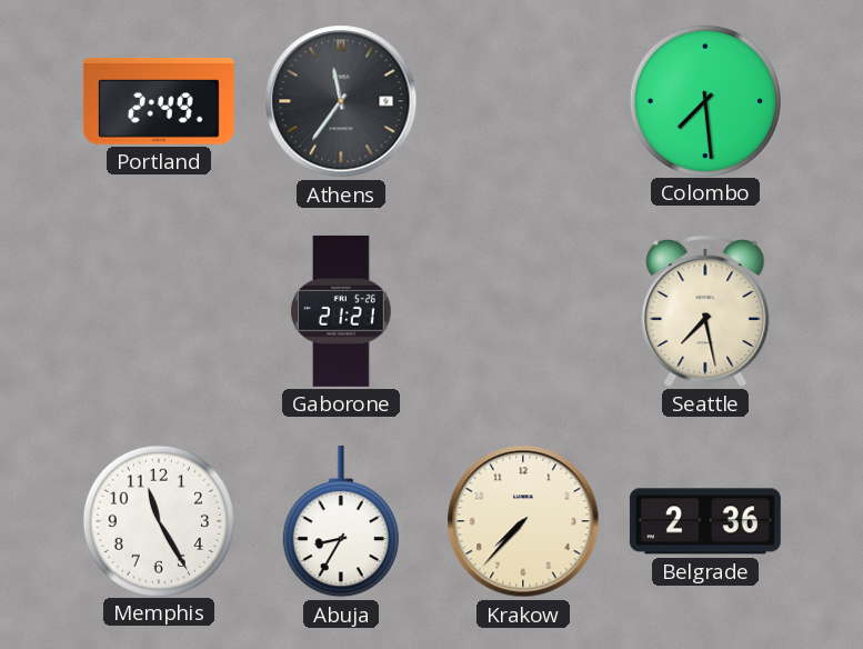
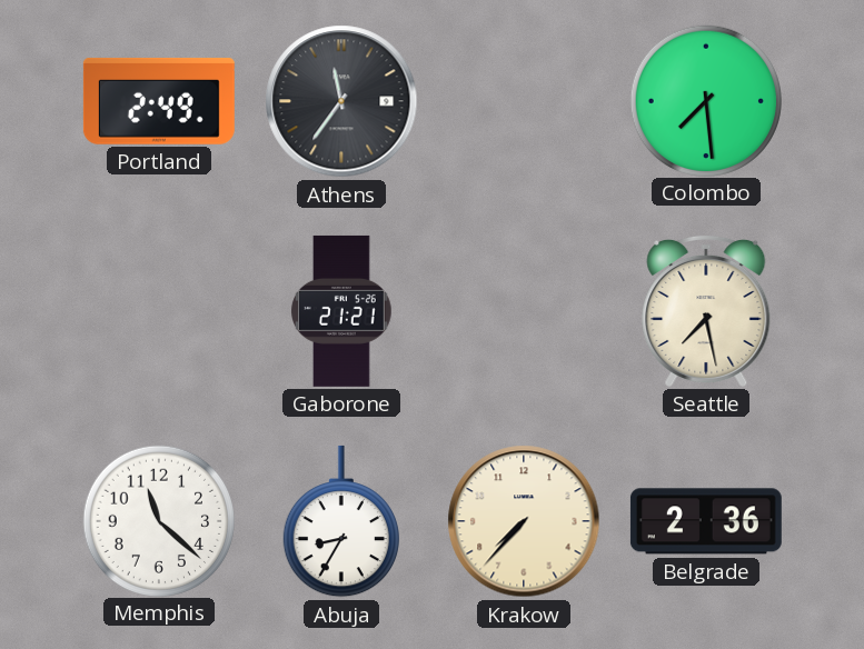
Memphis: 11:25 -> 11:22
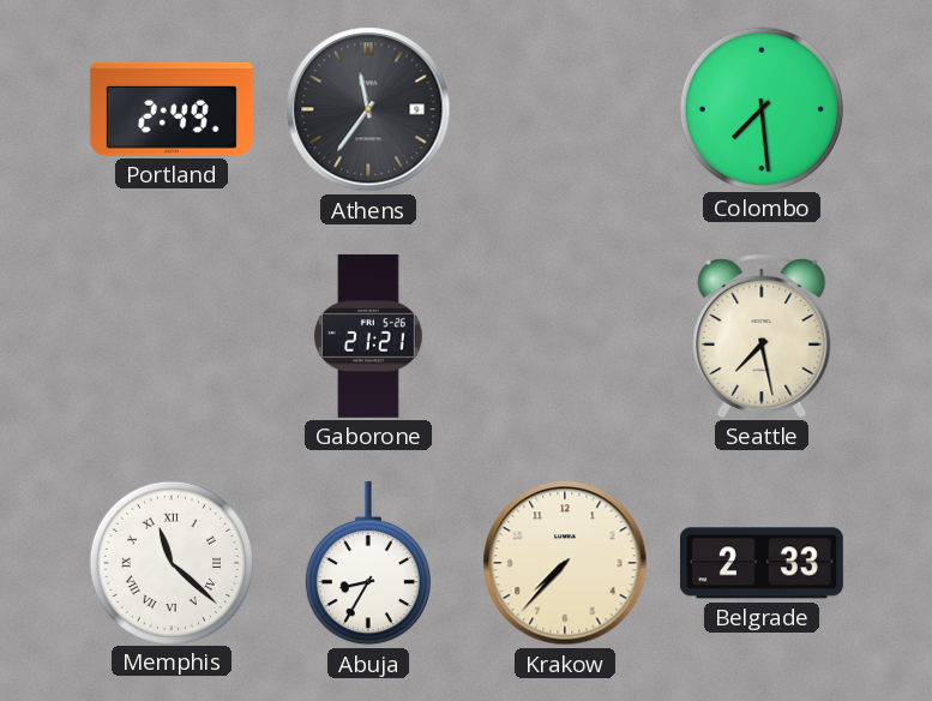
Memphis numerals: Arabic -> Roman
Belgrade: 2:36 -> 2:33
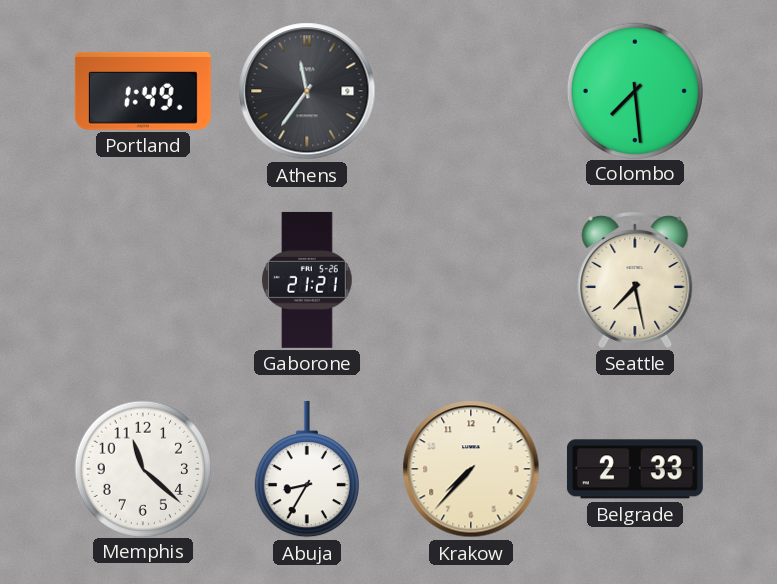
Portland: 2:49 -> 1:49
Memphis numerals: Roman -> Arabic
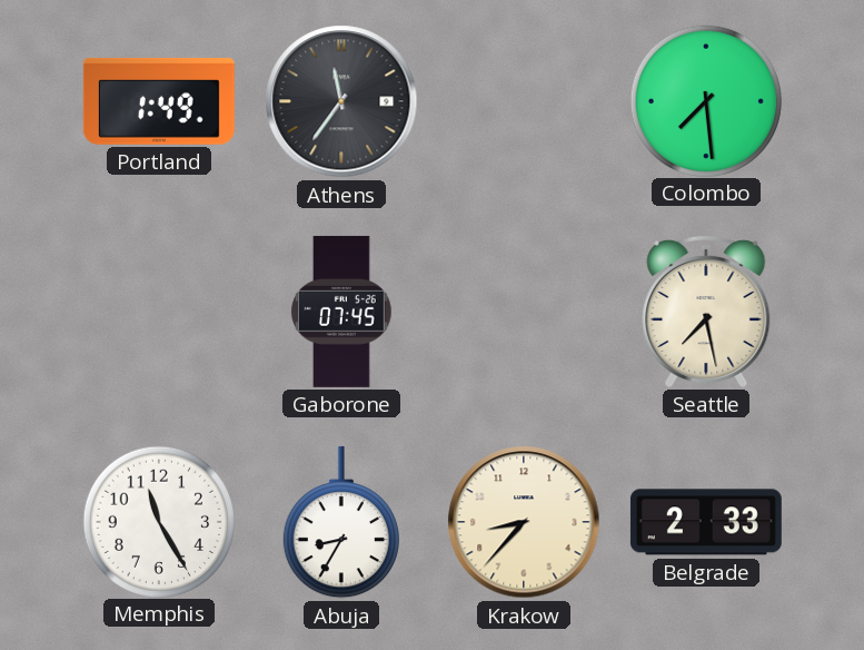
Gaborone: 21:21 -> 07:45
Memphis: 11:22 -> 11:25
Krakow: 7:37 -> 8:37
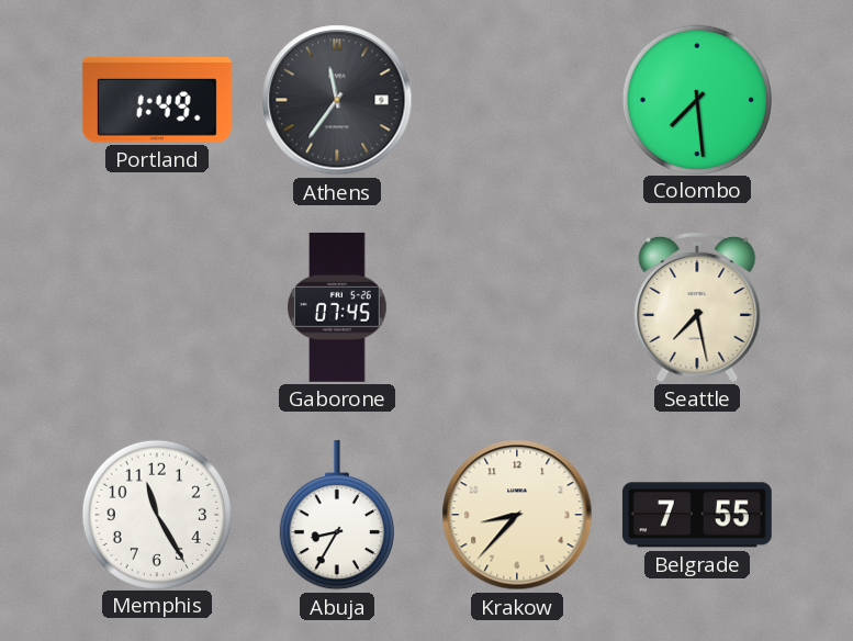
Belgrade: 2:33 -> 7:55
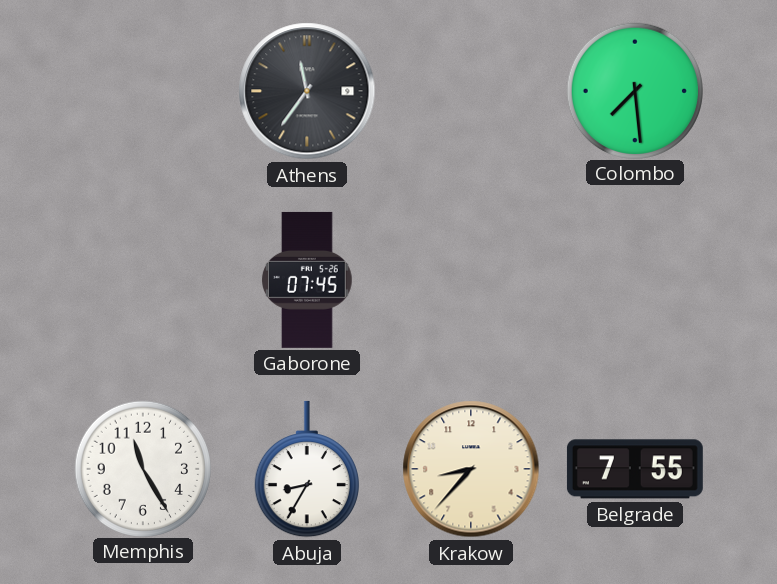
Portland: 1:49 -> none
Seattle: 7:28 -> none
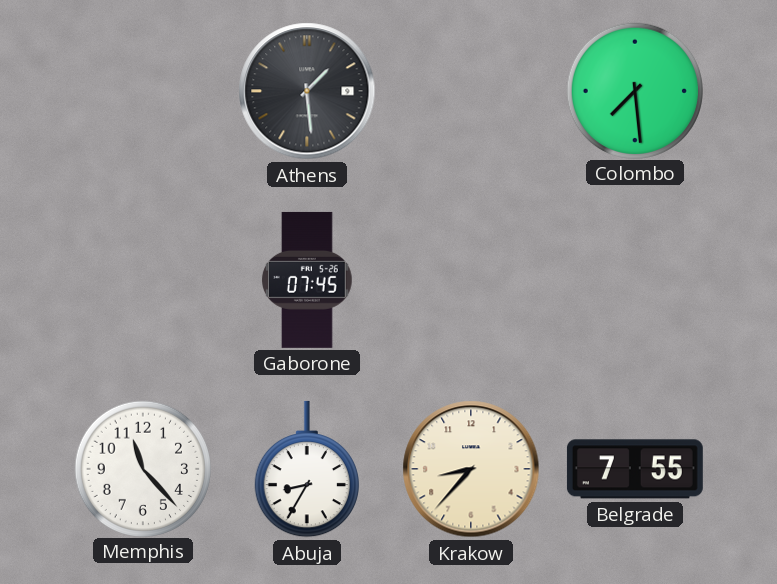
Athens: 11:36 -> 1:29
Memphis: 11:25 -> 11:23
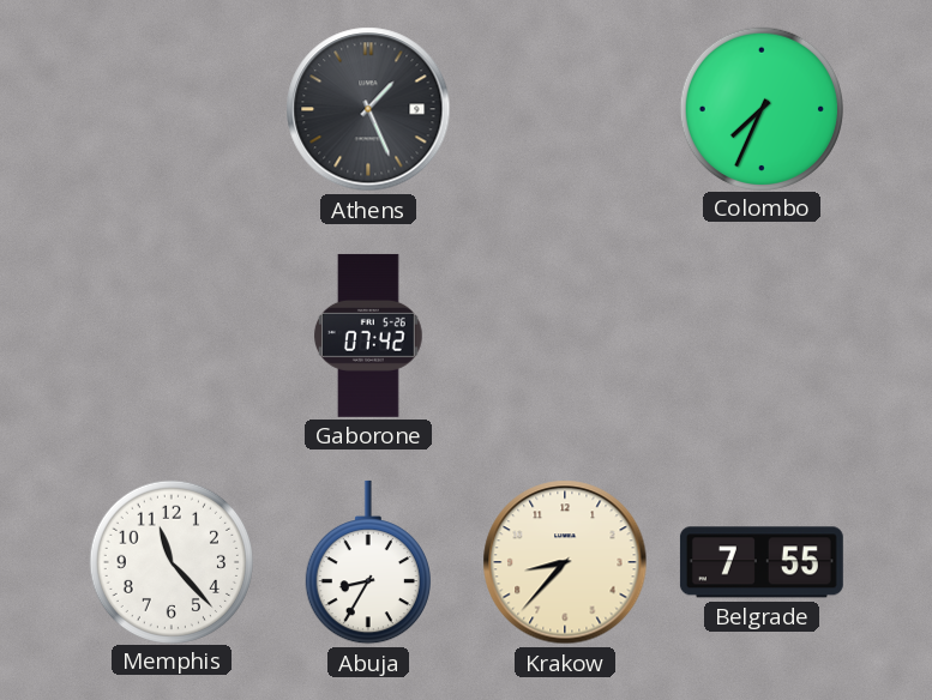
Athens: 1:29 -> 1:26
Colombo: 7:29 -> 7:34
Gaborone: 07:45 -> 07:42
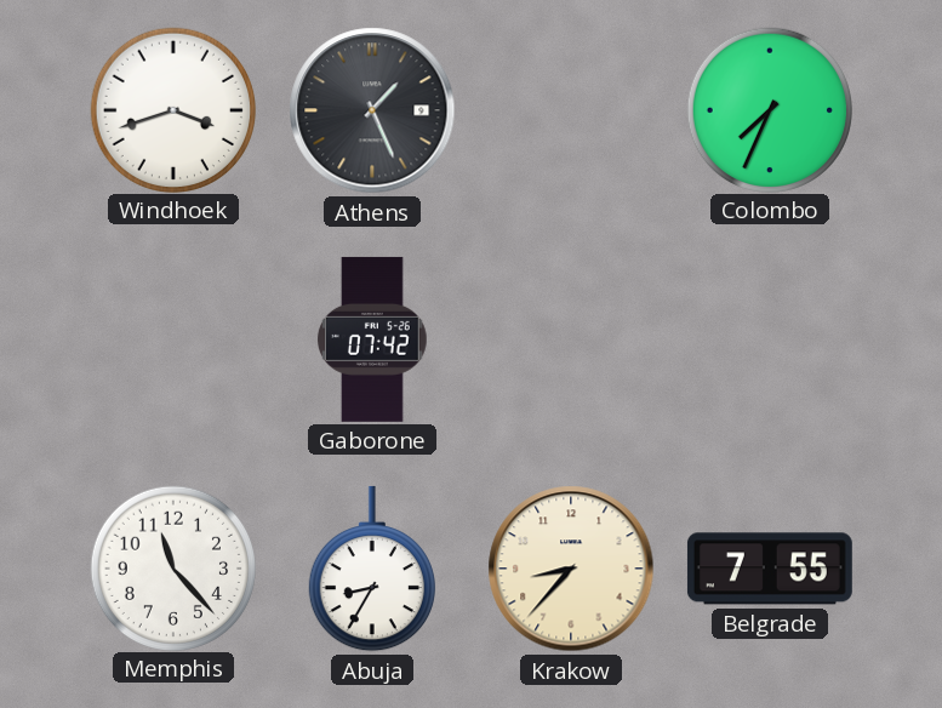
Windhoek: none -> 3:42
